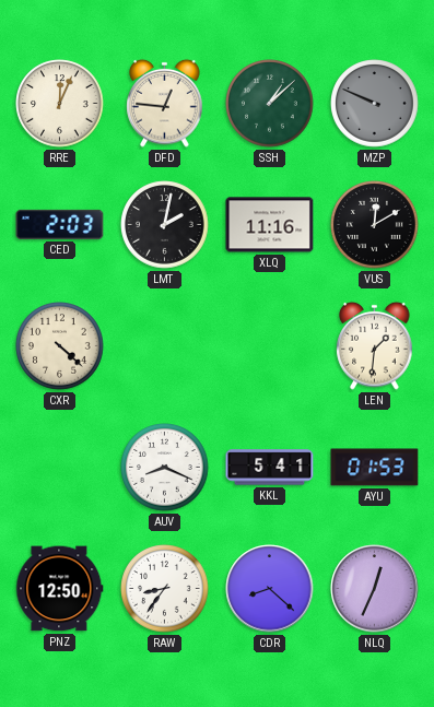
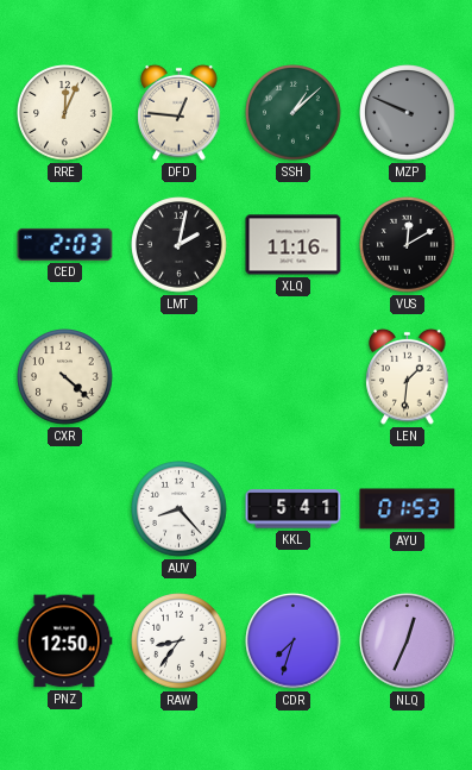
AUV: 8:19 -> 8:23
CDR: 8:22 -> 7:33
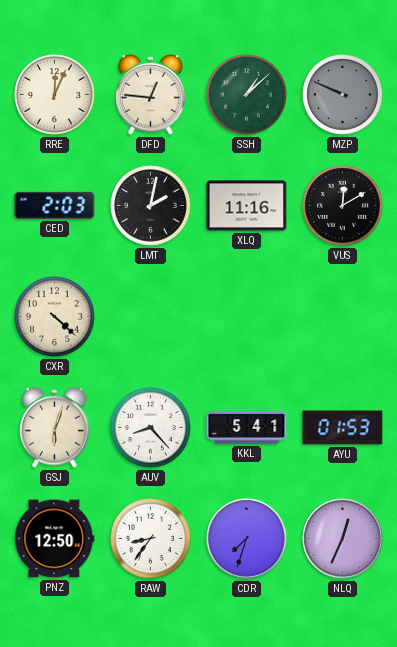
LEN: 1:31 -> none
GSJ: none -> 6:03
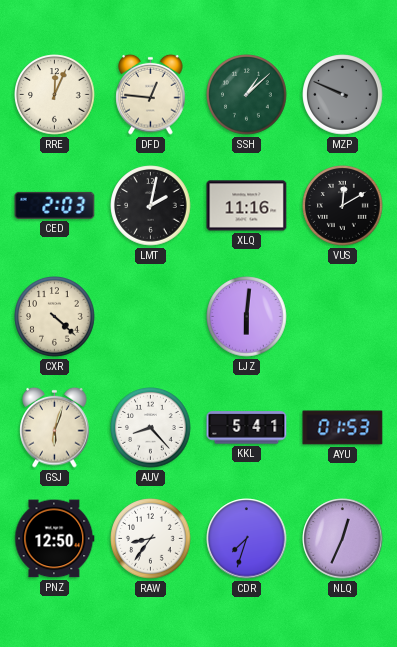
LJZ: none -> 6:01
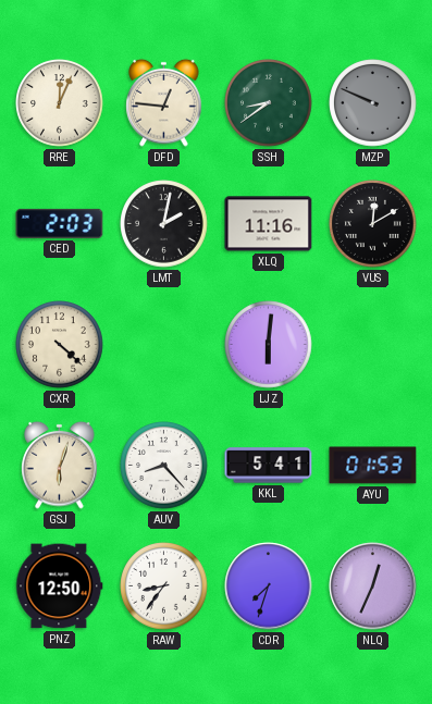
SSH: 1:08 -> 8:39
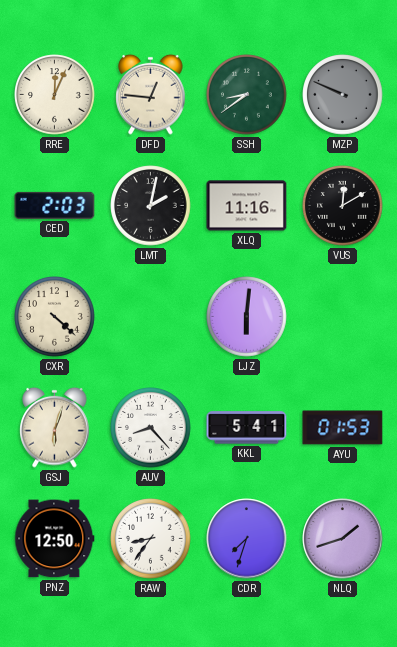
NLQ: 12:34 -> 1:42
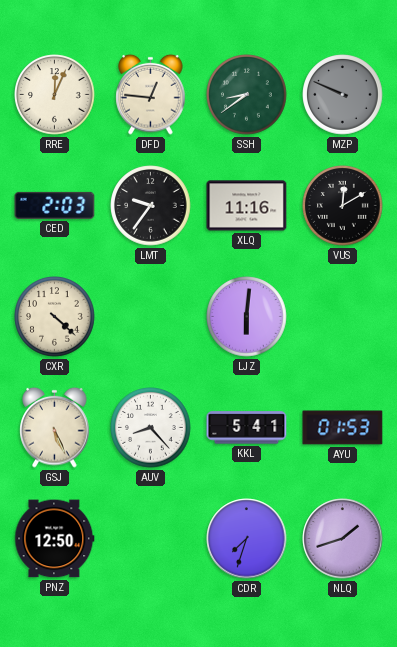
LMT: 2:02 -> 9:36
GSJ: 6:03 -> 5:26
RAW: 8:36 -> none
